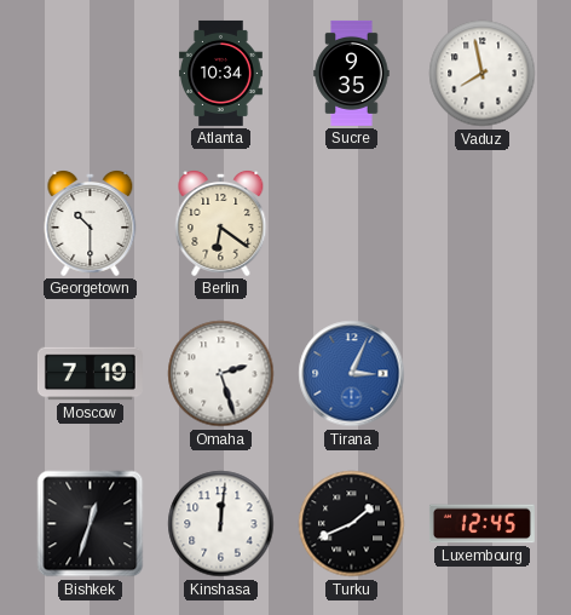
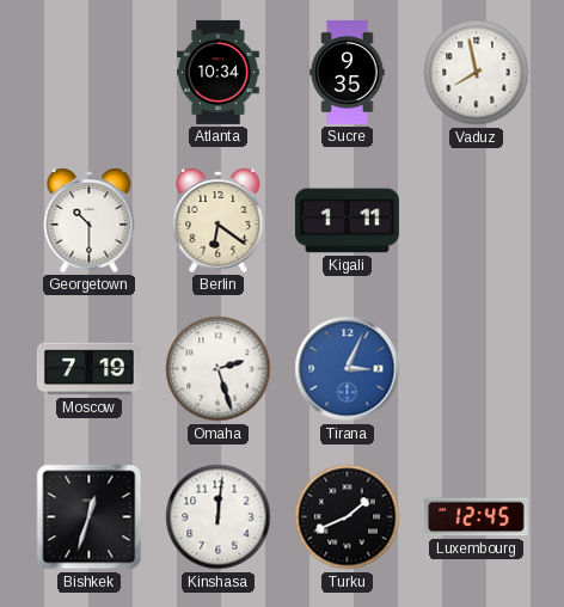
Kigali: none -> 1:11
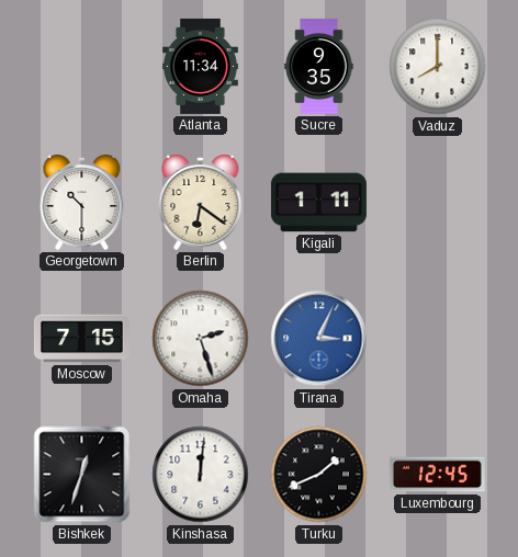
Atlanta: 10:34 -> 11:34
Vaduz: 7:58 -> 8:00
Moscow: 7:19 -> 7:15
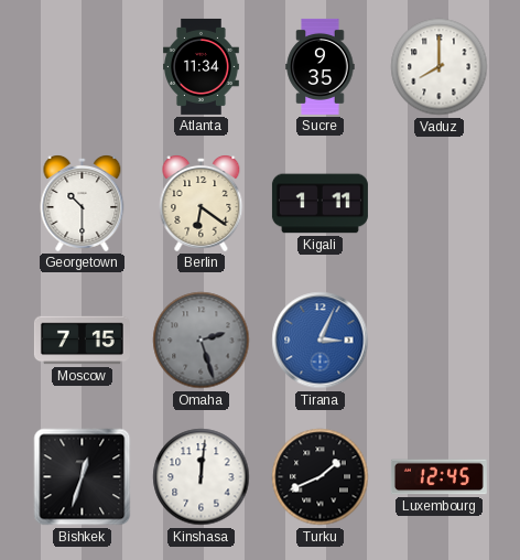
Omaha dial: white -> grey
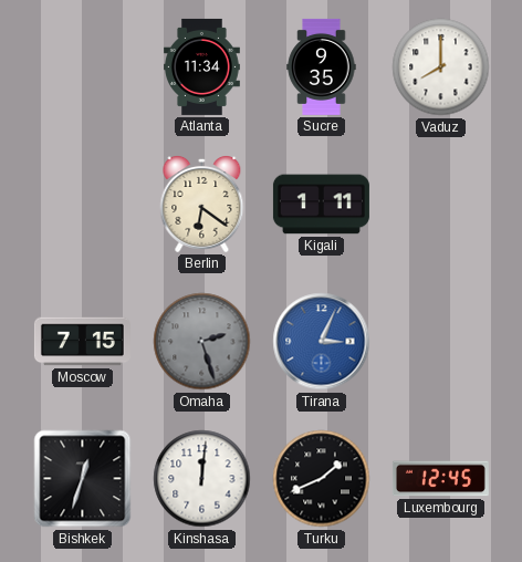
Georgetown: 10:30 -> none
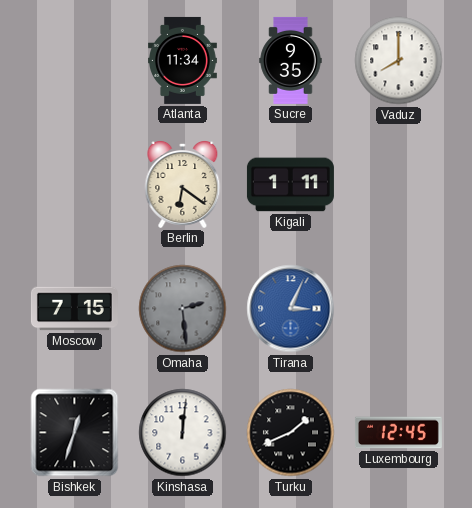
Omaha: 2:27 -> 2:29
